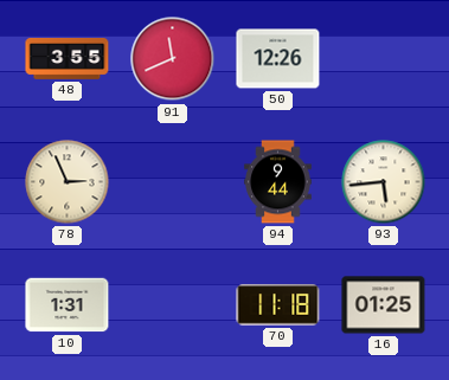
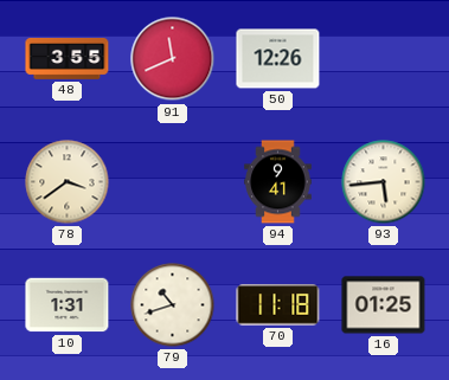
78: 2:56 -> 3:39
94: 9:44 -> 9:41
79: none -> 10:42
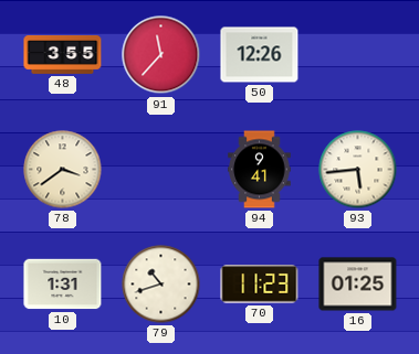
91: 11:41 -> 11:37
70: 11:18 -> 11:23
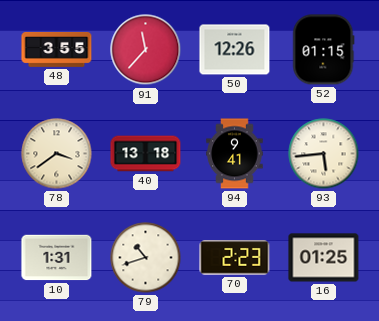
52: none -> 01:15
40: none -> 13:18
70: 11:23 -> 2:23
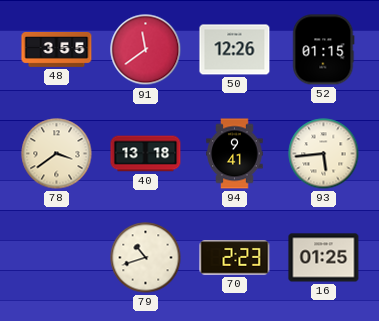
91: 11:37 -> 11:39
10: 1:31 -> none
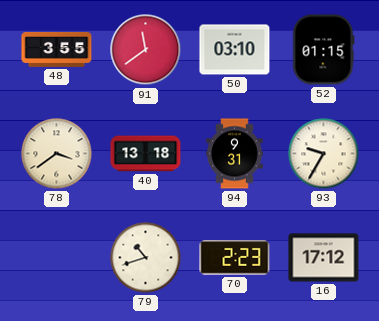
50: 12:26 -> 03:10
94: 9:41 -> 9:31
93: 5:44 -> 9:35
16: 01:25 -> 17:12
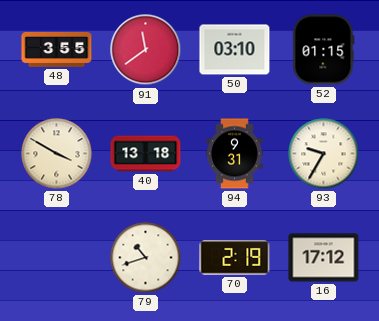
78: 3:39 -> 3:50
70: 2:23 -> 2:19
